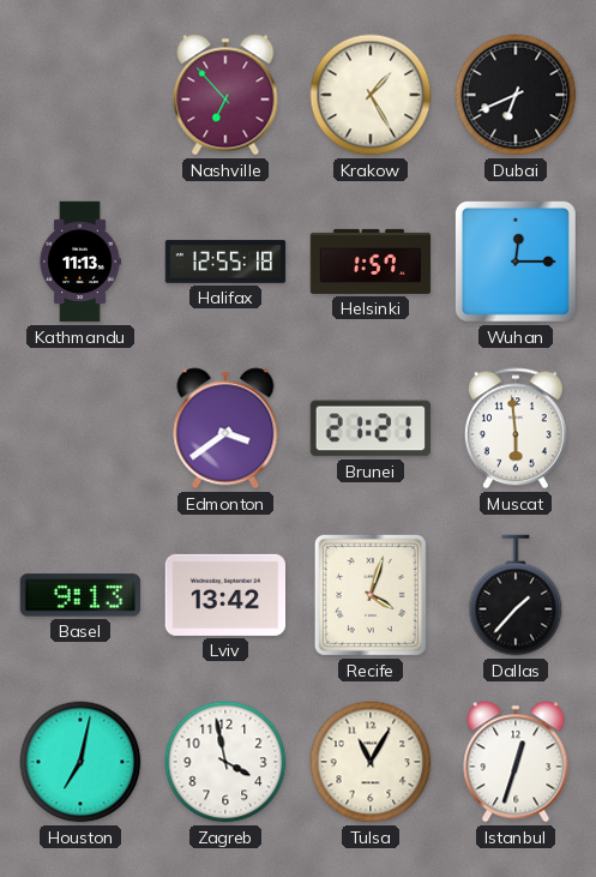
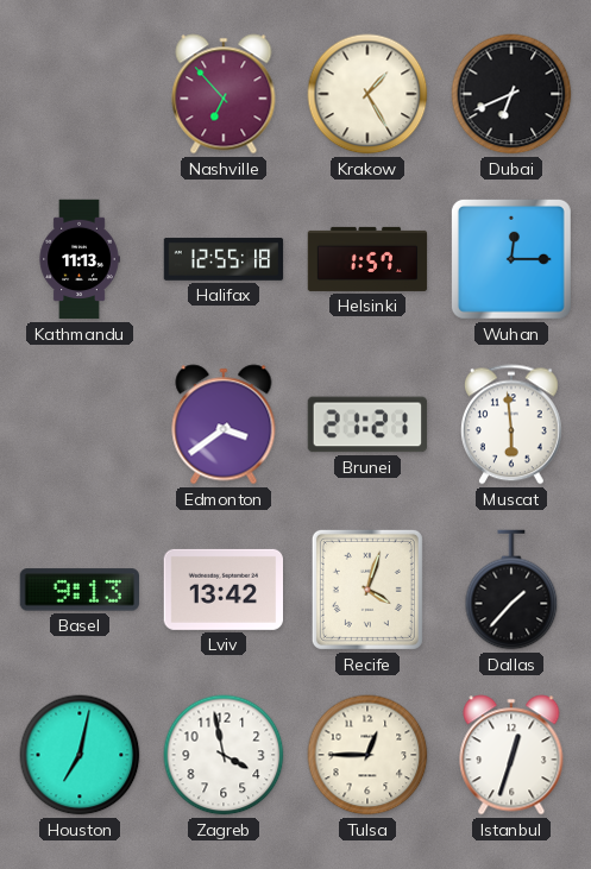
Tulsa: 11:05 -> 12:45
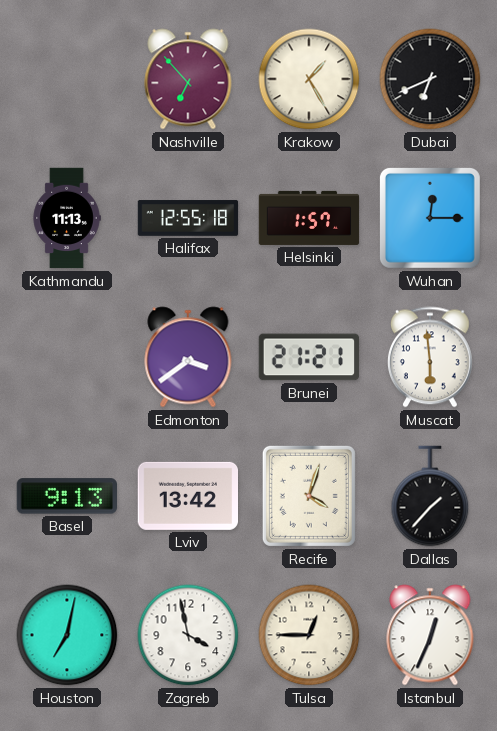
Istanbul: 12:33 -> 12:34
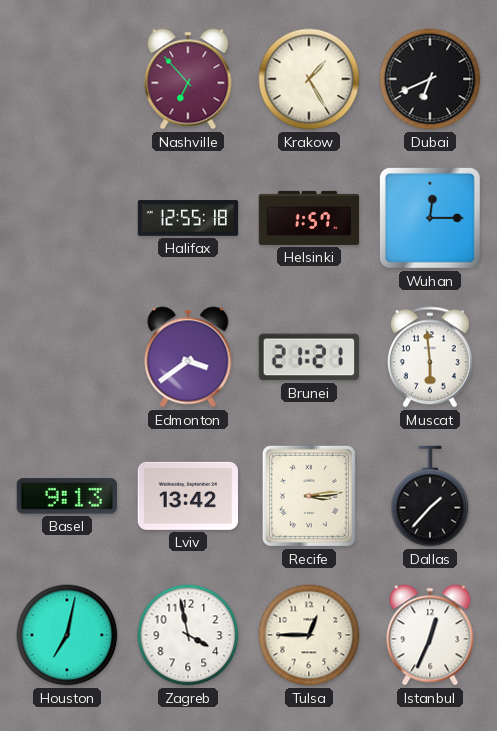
Kathmandu: 11:13 -> none
Recife: 4:03 -> 3:14
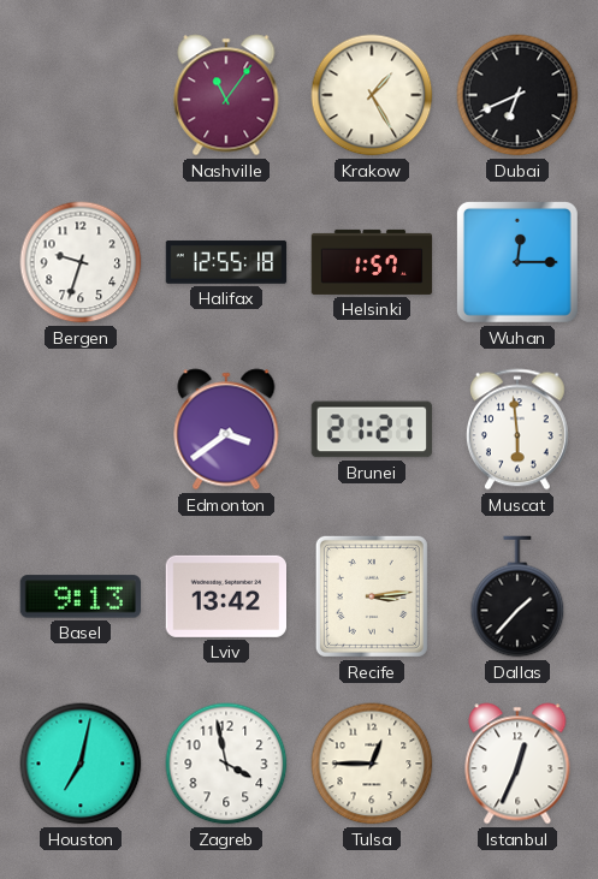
Nashville: 6:53 -> 11:06
Bergen: none -> 9:33
